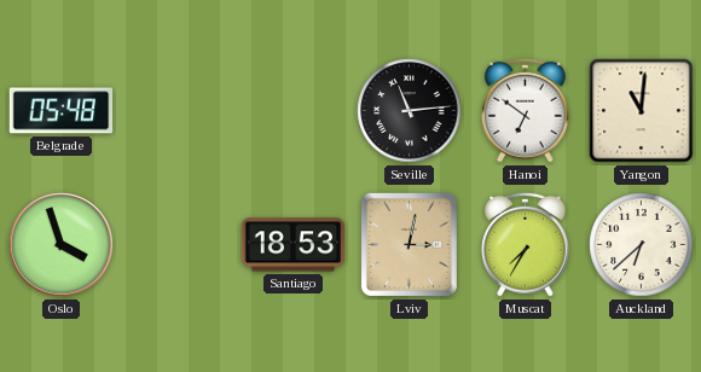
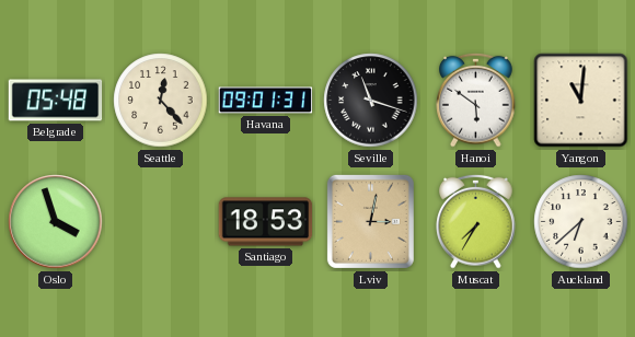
Seattle: none -> 12:23
Havana: none -> 09:01
Seville: 11:14 -> 11:18
Hanoi: 6:51 -> 5:51
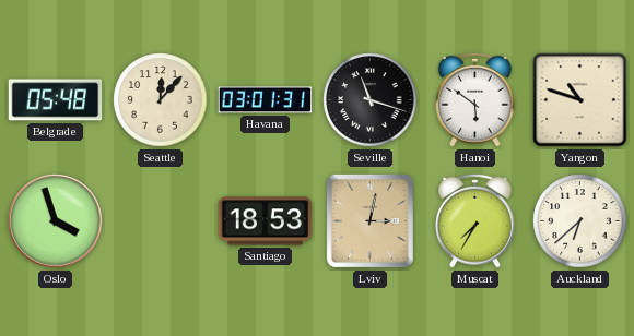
Seattle: 12:23 -> 12:07
Havana: 09:01 -> 03:01
Yangon: 11:01 -> 10:48
